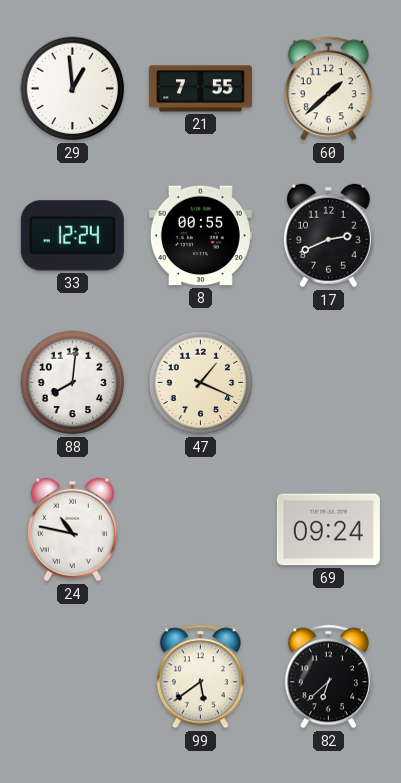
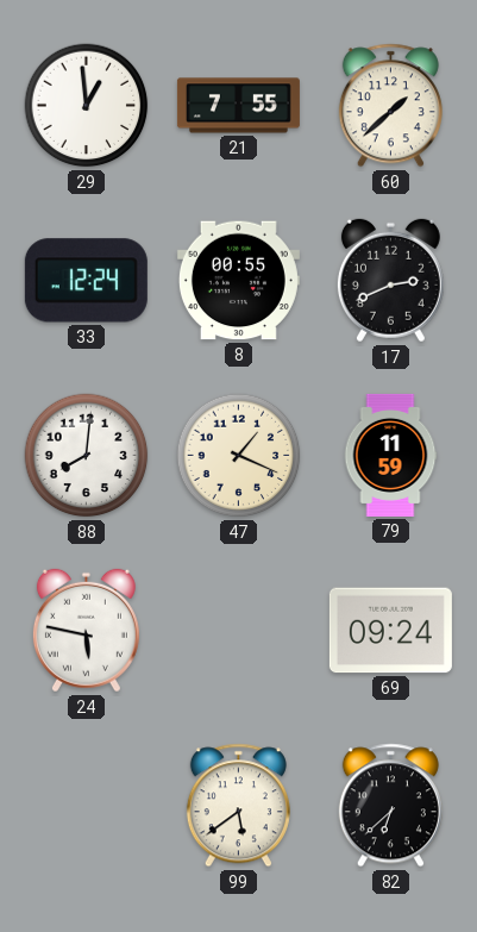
79: none -> 11:59
24: 10:47 -> 5:47
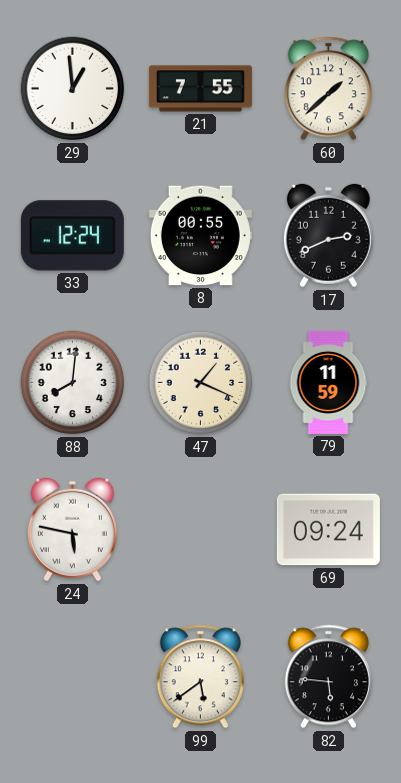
82: 6:38 -> 5:46
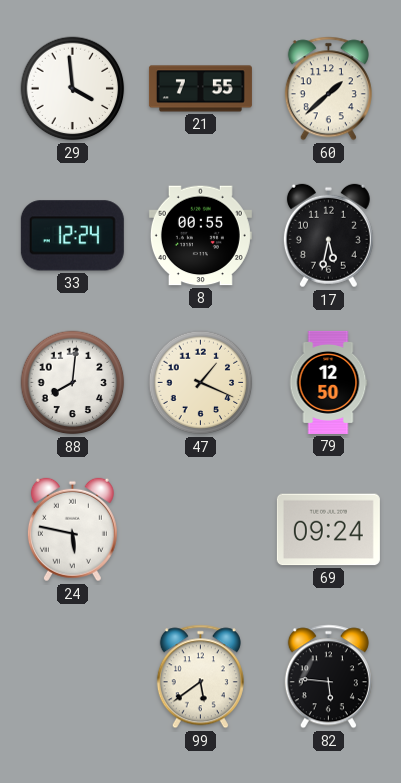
29: 12:59 -> 3:59
17: 2:41 -> 5:32
79: 11:59 -> 12:50
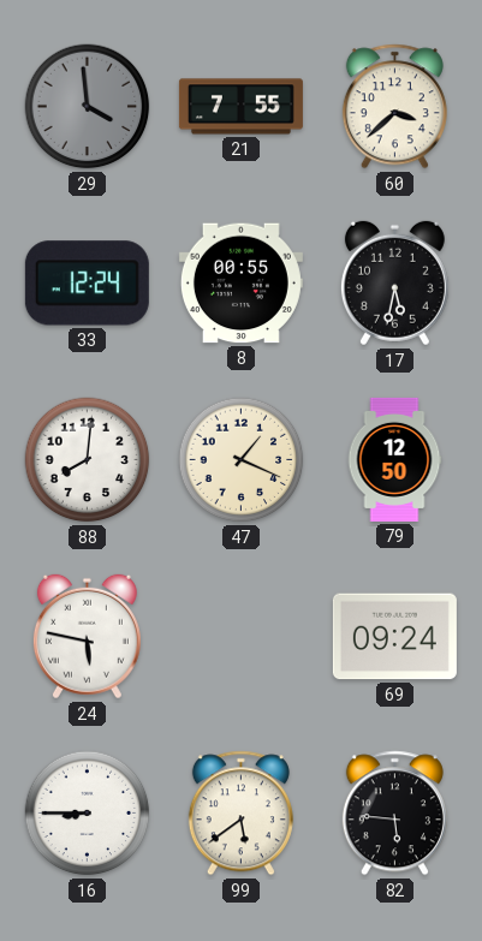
29 dial: white -> grey
60: 1:38 -> 3:38
16: none -> 8:45
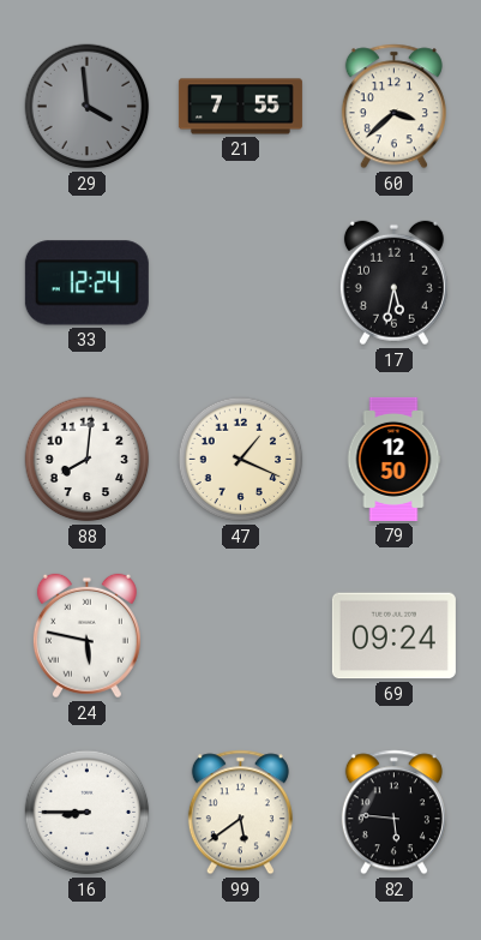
8: 00:55 -> none
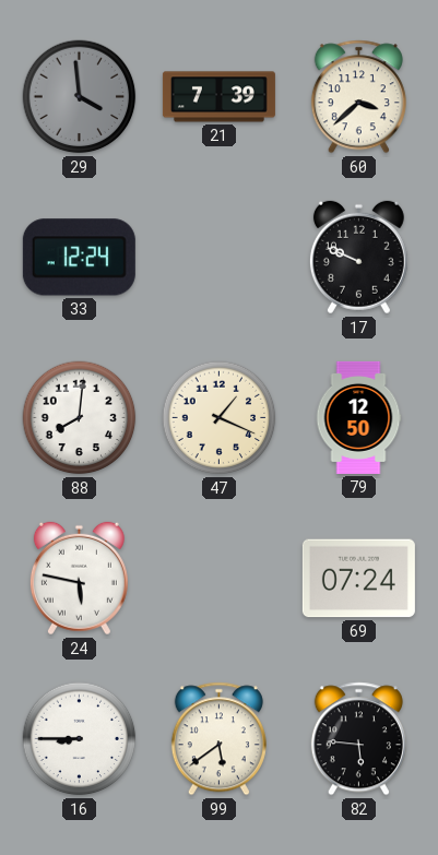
21: 7:55 -> 7:39
17: 5:32 -> 9:49
69: 09:24 -> 07:24
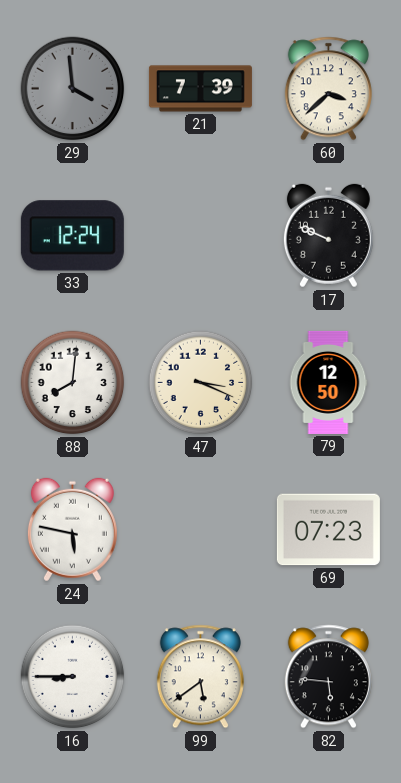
47: 1:19 -> 3:19
69: 07:24 -> 07:23
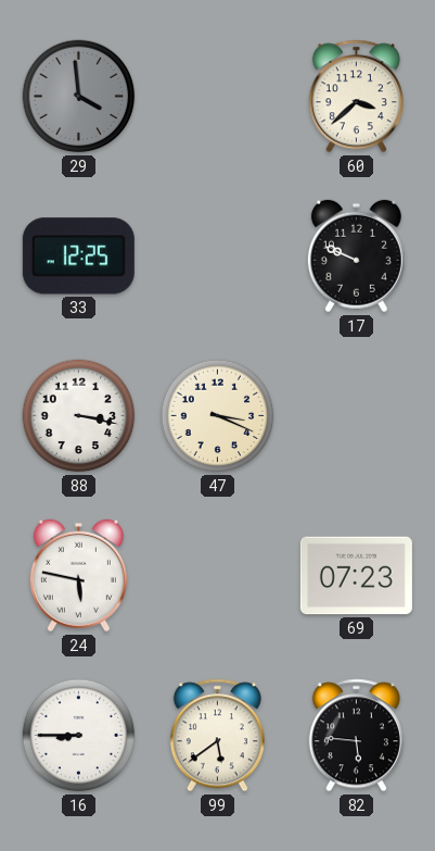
21: 7:39 -> none
33: 12:24 -> 12:25
88: 8:01 -> 3:17
79: 12:50 -> none
